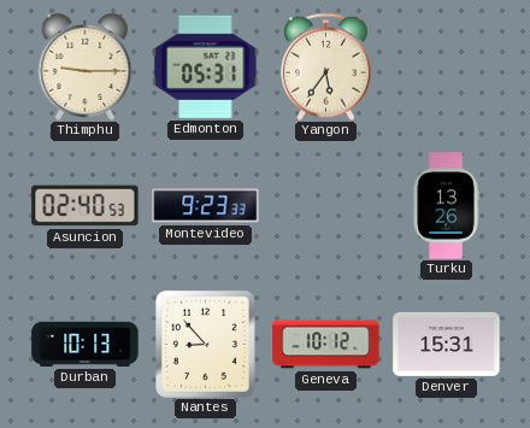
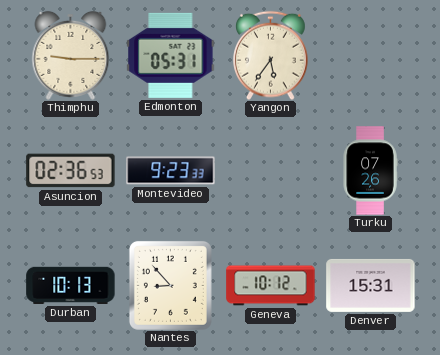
Asuncion: 02:40 -> 02:36
Turku: 13:26 -> 07:26
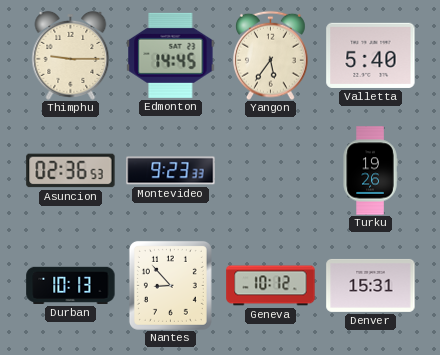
Edmonton: 05:31 -> 14:45
Valletta: none -> 5:40
Turku: 07:26 -> 19:26
